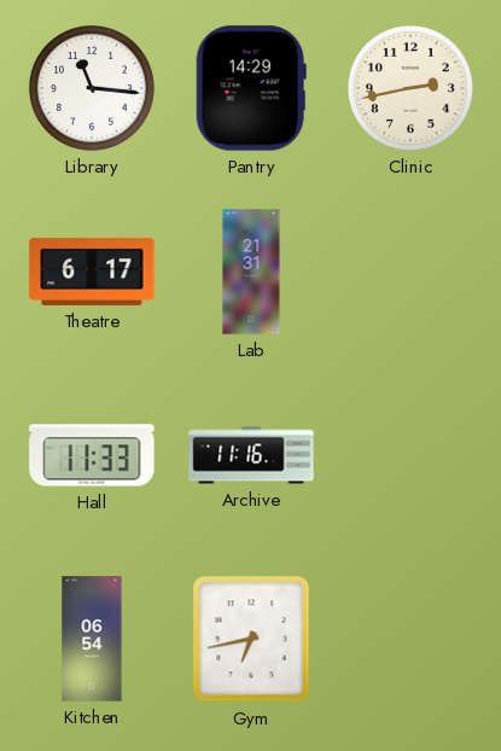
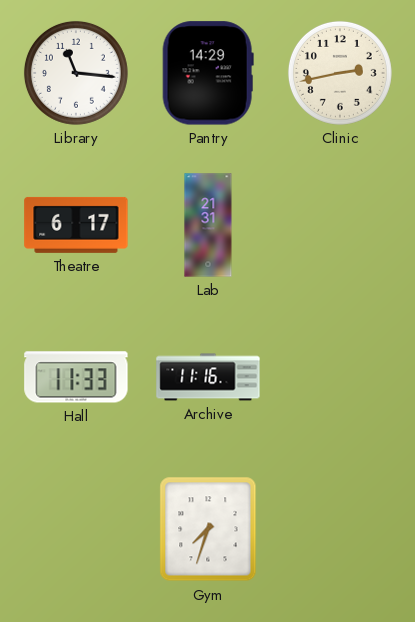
Kitchen: 06:54 -> none
Gym: 6:43 -> 7:33
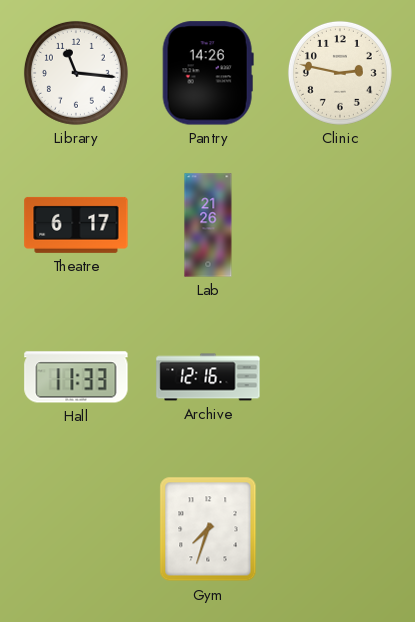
Pantry: 14:29 -> 14:26
Clinic: 2:43 -> 2:47
Lab: 21:31 -> 21:26
Archive: 11:16 -> 12:16
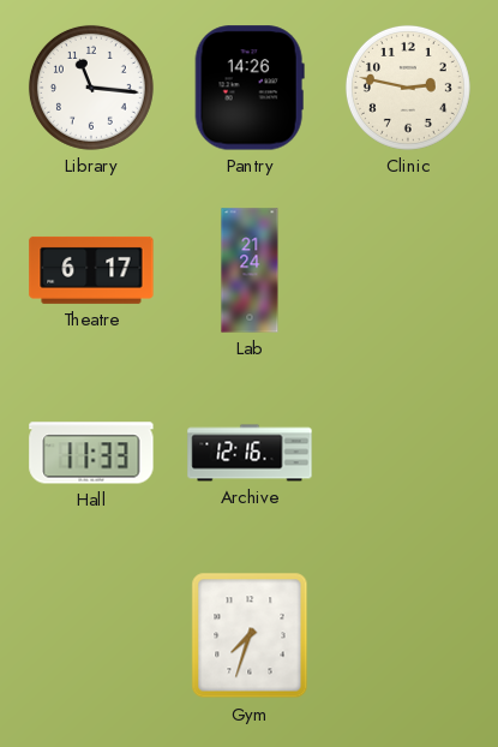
Lab: 21:26 -> 21:24
